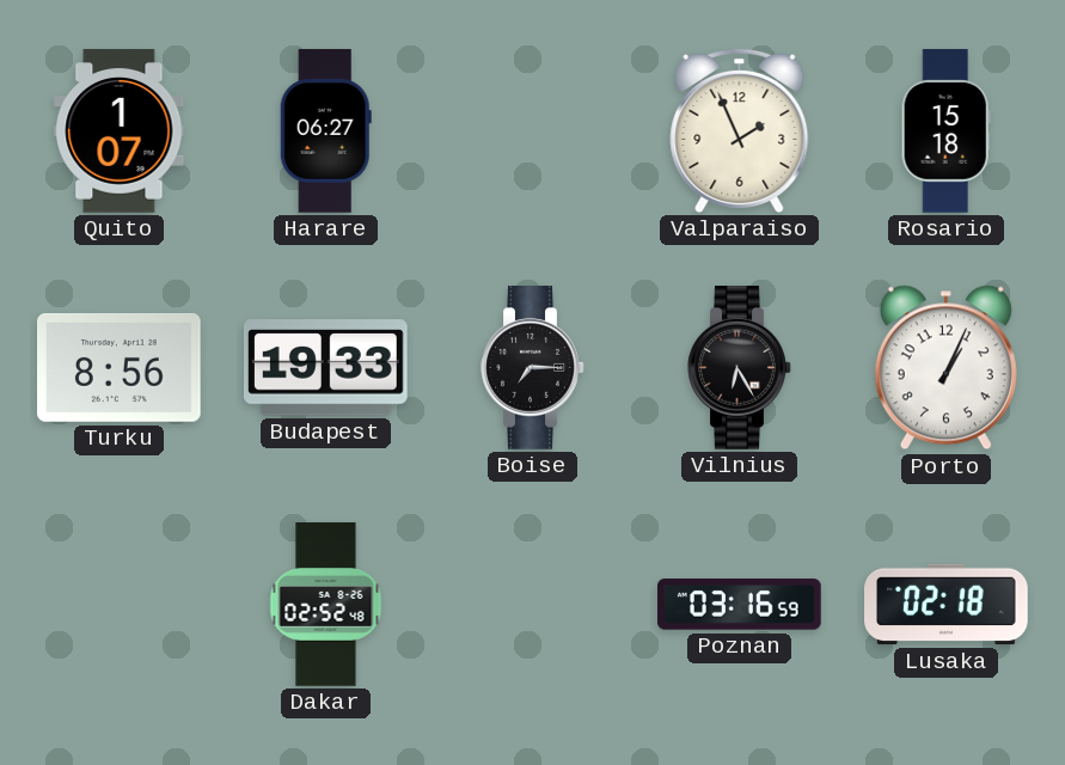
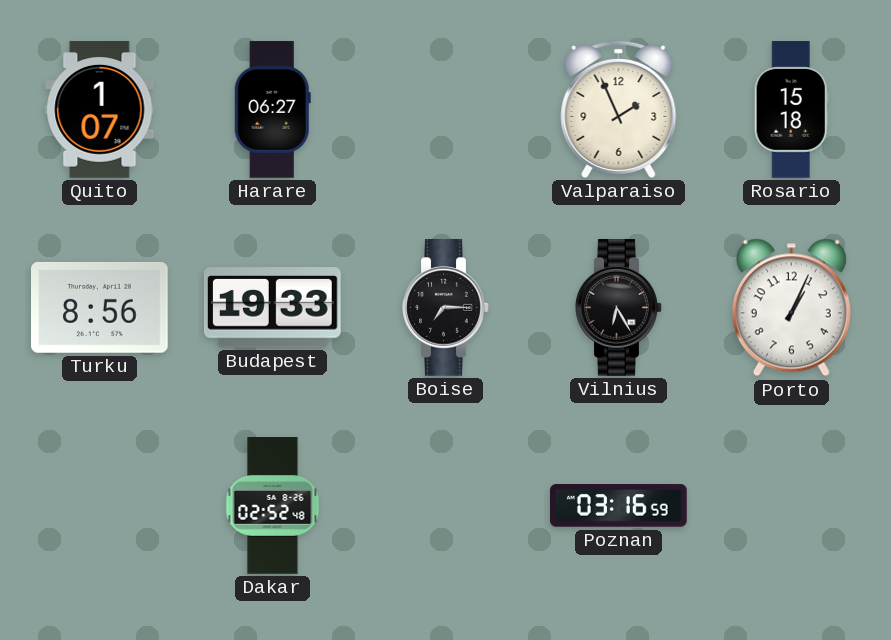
Lusaka: 02:18 -> none
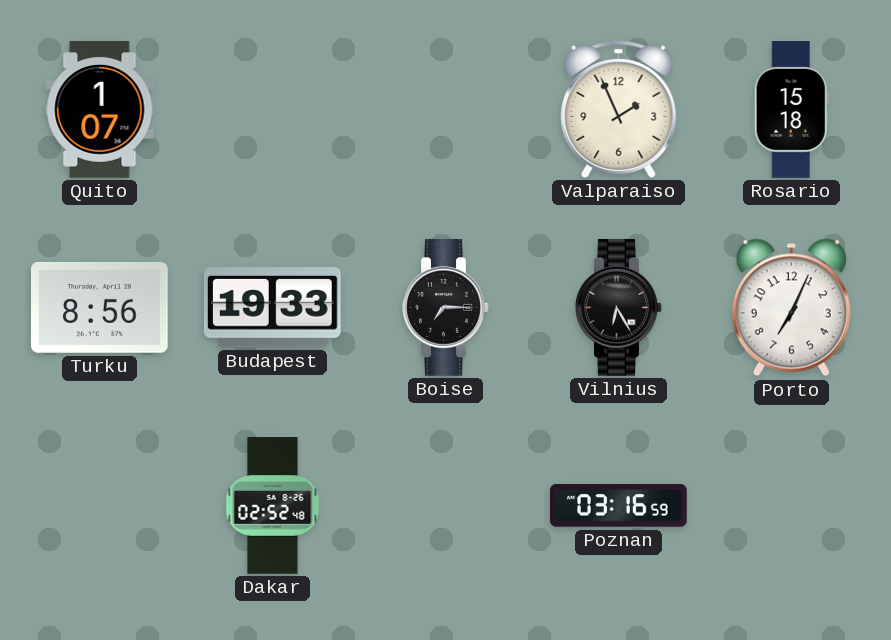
Harare: 06:27 -> none
Porto: 1:04 -> 7:04
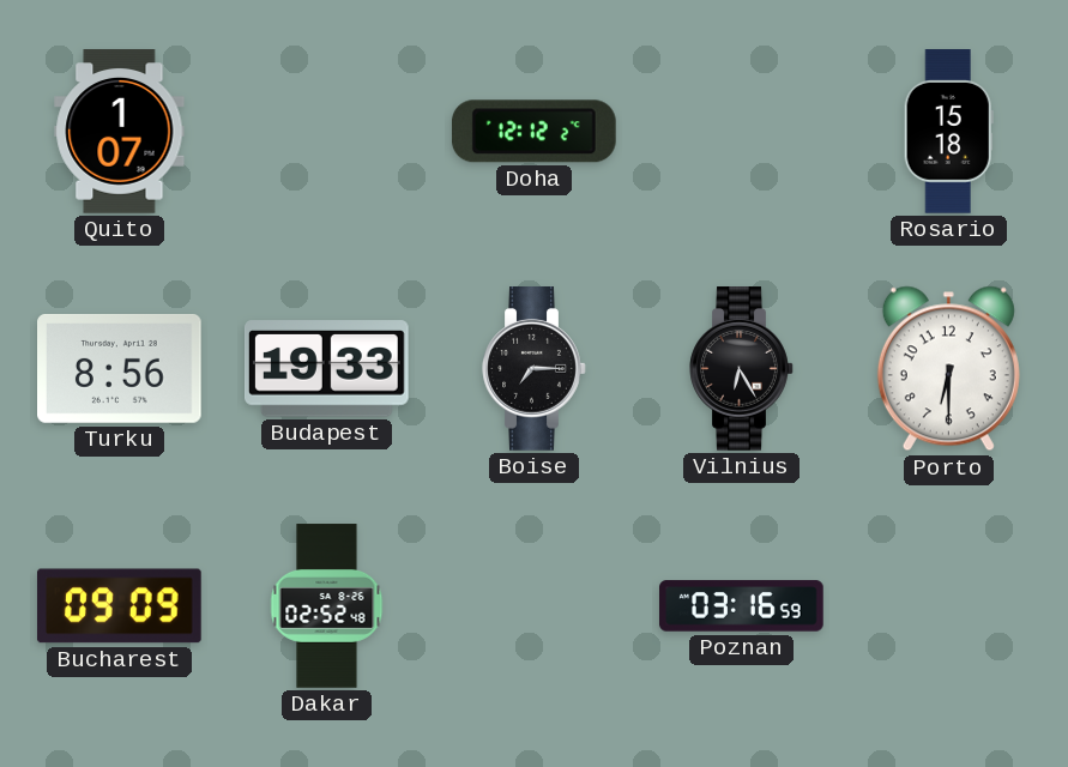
Doha: none -> 12:12
Valparaiso: 1:56 -> none
Porto: 7:04 -> 6:30
Bucharest: none -> 09:09
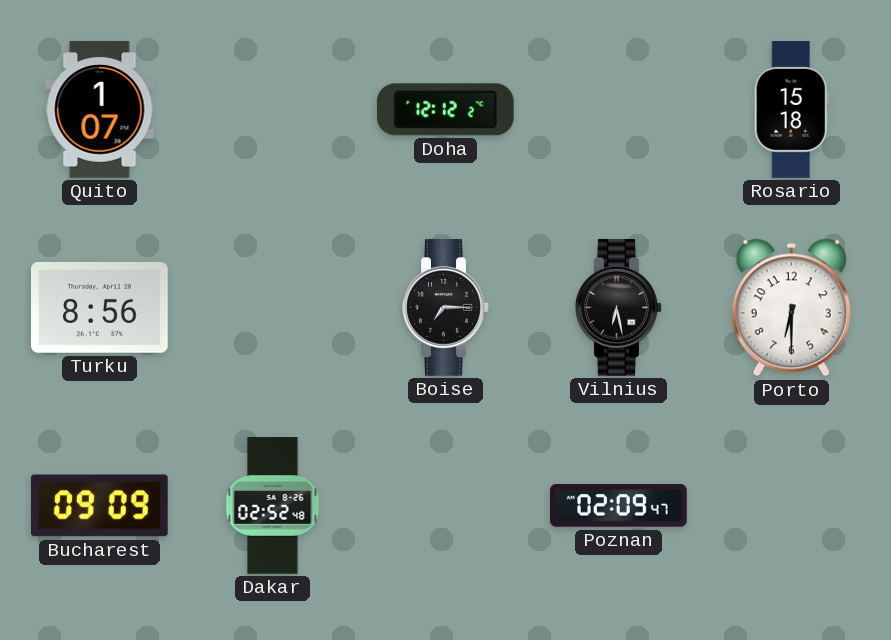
Budapest: 19:33 -> none
Vilnius: 6:25 -> 6:28
Poznan: 03:16 -> 02:09
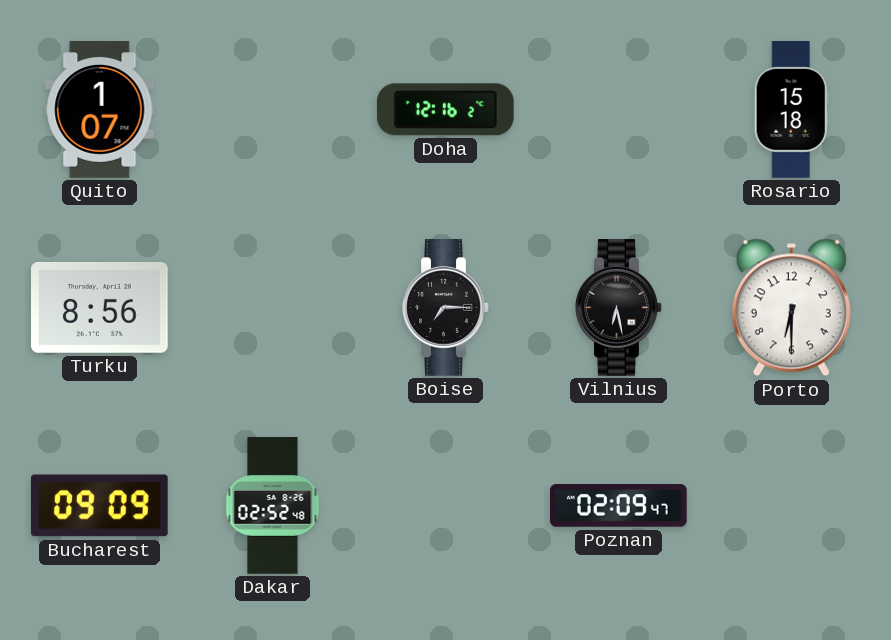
Doha: 12:12 -> 12:16
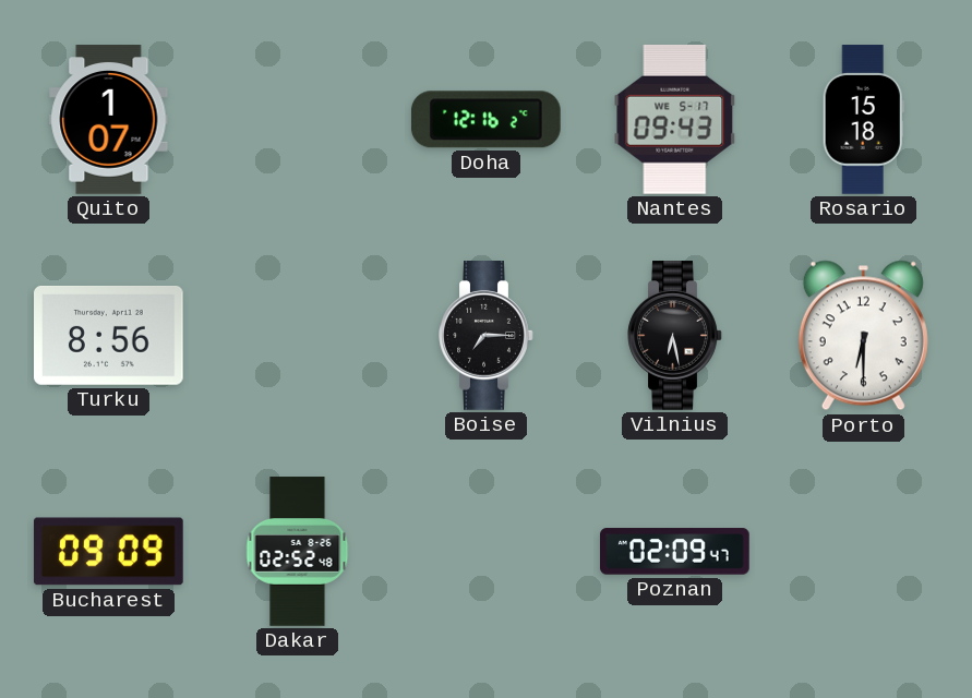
Nantes: none -> 09:43
